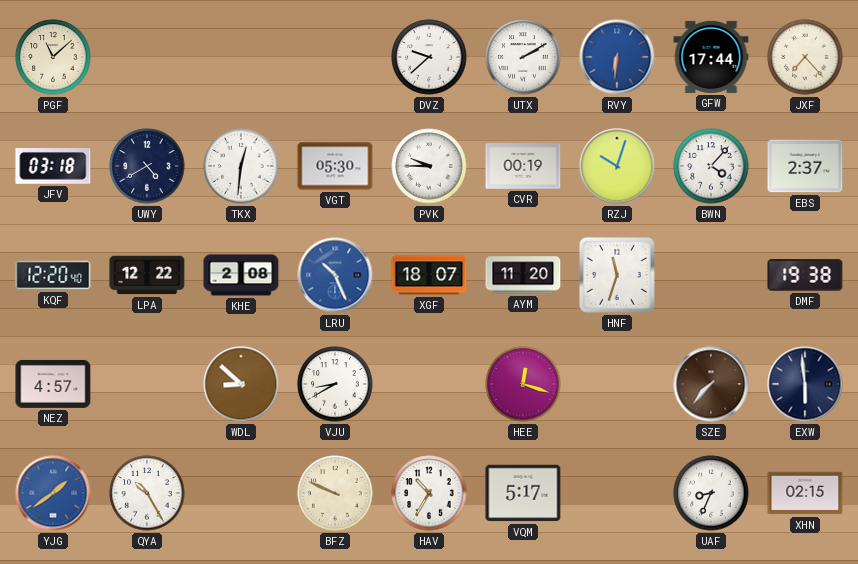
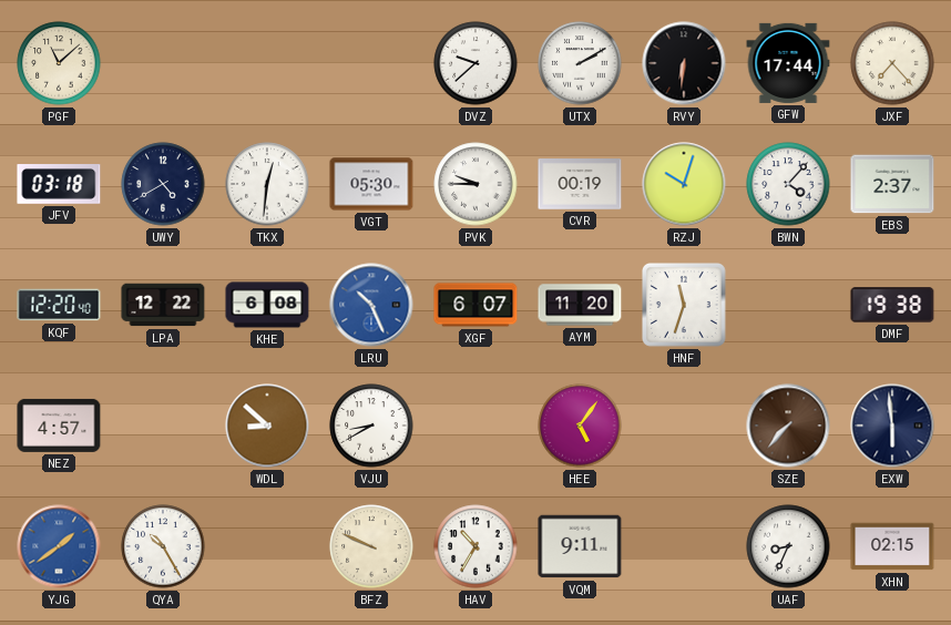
RVY dial: blue -> black
KHE: 2:08 -> 6:08
XGF: 18:07 -> 6:07
HEE: 12:18 -> 5:06
VQM: 5:17 -> 9:11
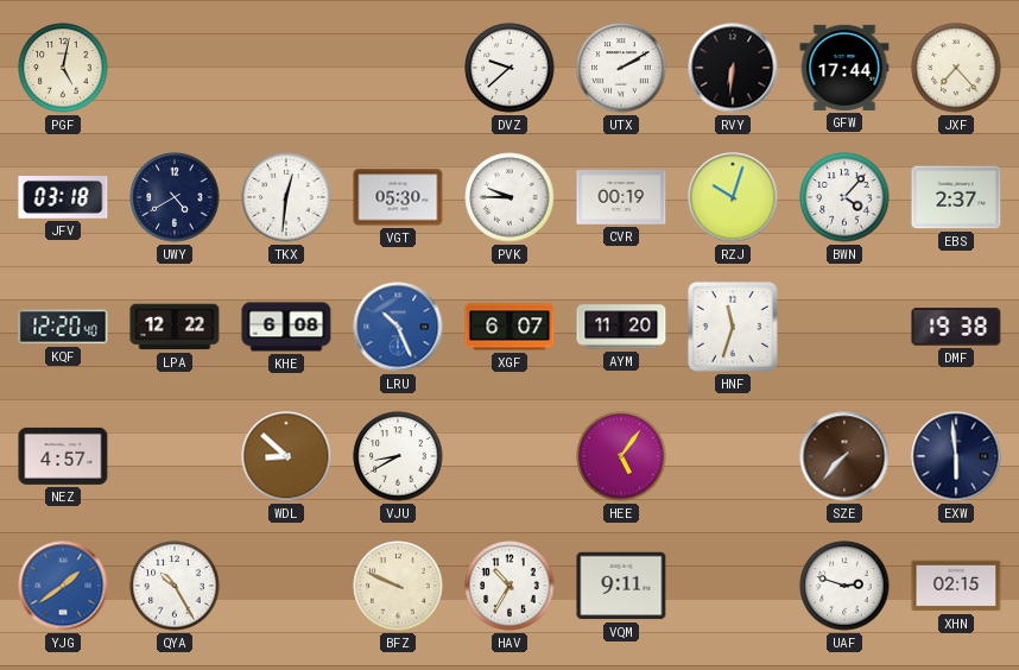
PGF: 11:08 -> 5:02
UAF: 8:34 -> 2:48
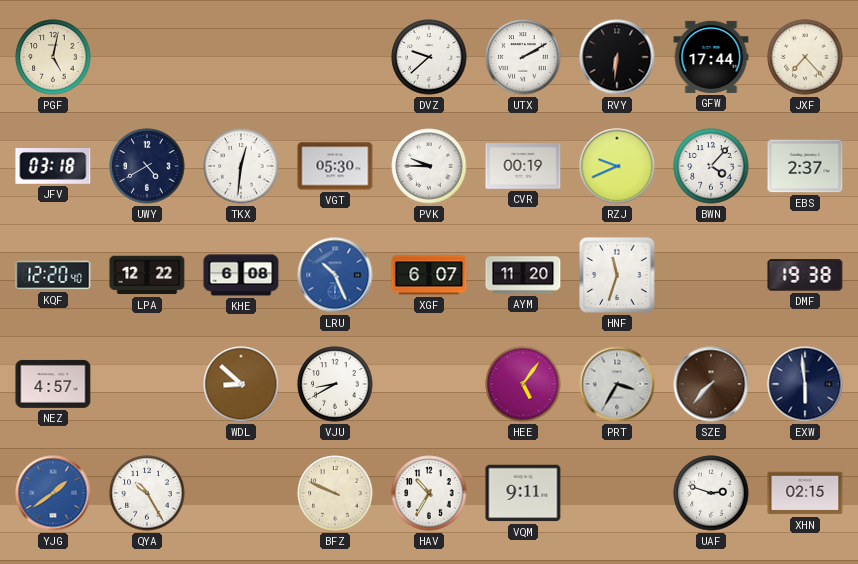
RZJ: 10:03 -> 9:41
PRT: none -> 3:35
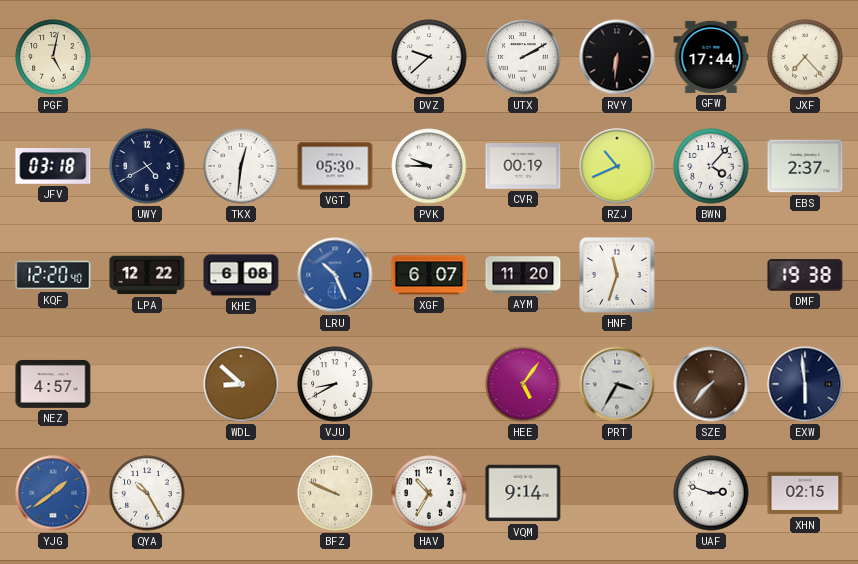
RZJ: 9:41 -> 10:41
VQM: 9:11 -> 9:14
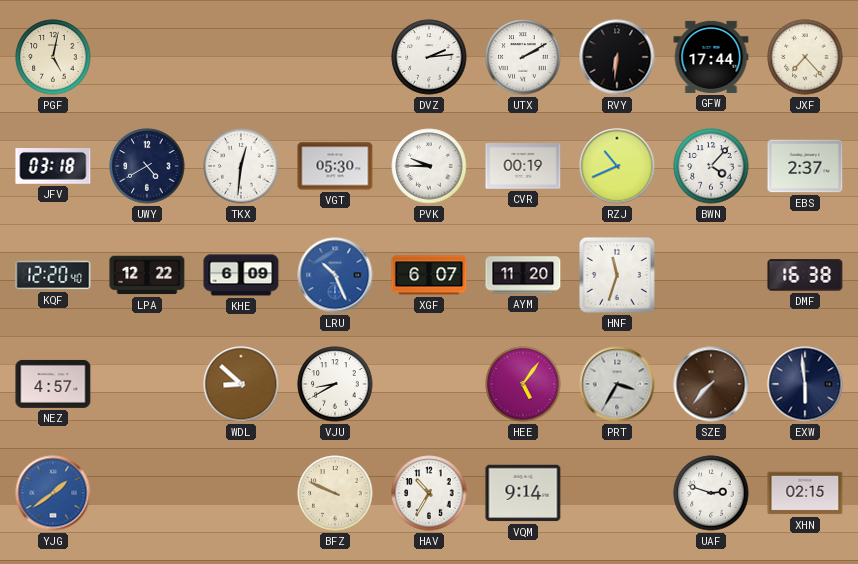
DVZ: 9:38 -> 2:14
KHE: 6:08 -> 6:09
DMF: 19:38 -> 16:38
QYA: 10:25 -> none
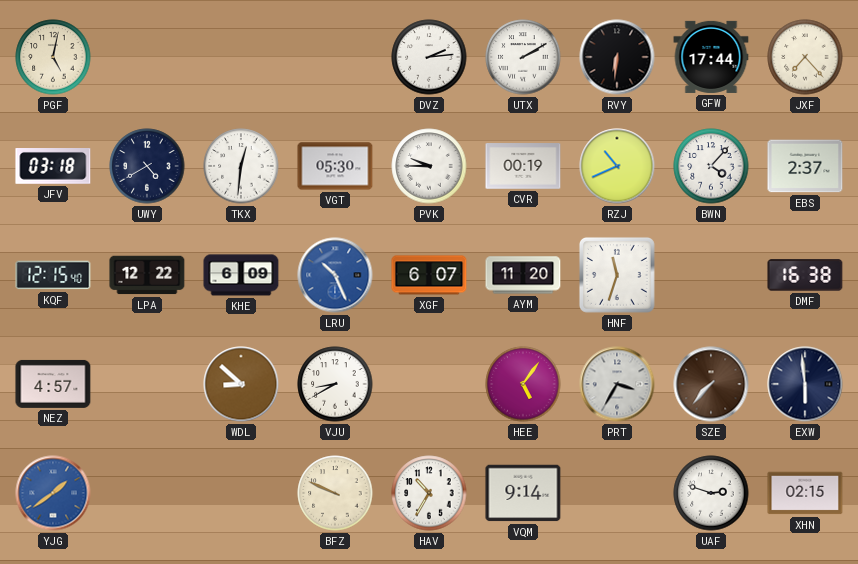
KQF: 12:20 -> 12:15
